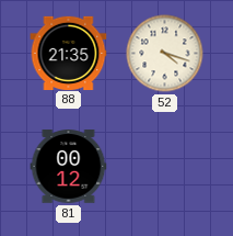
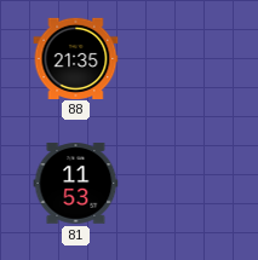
52: 4:18 -> none
81: 00:12 -> 11:53
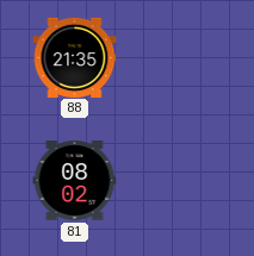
81: 11:53 -> 08:02
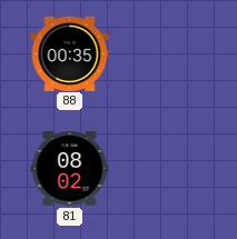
88: 21:35 -> 00:35
